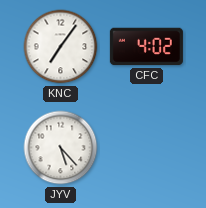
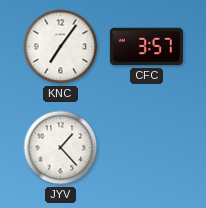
CFC: 4:02 -> 3:57
JYV: 5:23 -> 1:23
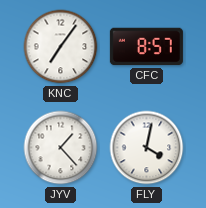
CFC: 3:57 -> 8:57
FLY: none -> 4:02
